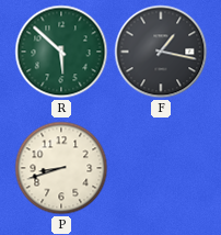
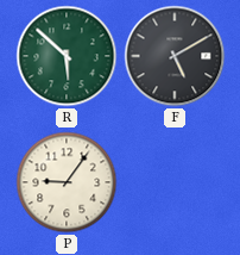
F: 1:17 -> 5:10
P: 8:42 -> 9:06
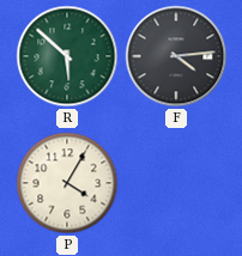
F: 5:10 -> 4:14
P: 9:06 -> 4:05
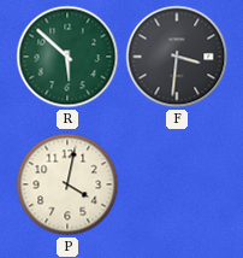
F: 4:14 -> 3:31
P: 4:05 -> 4:02
